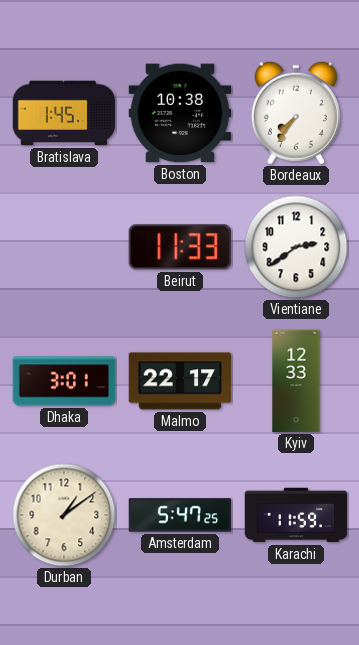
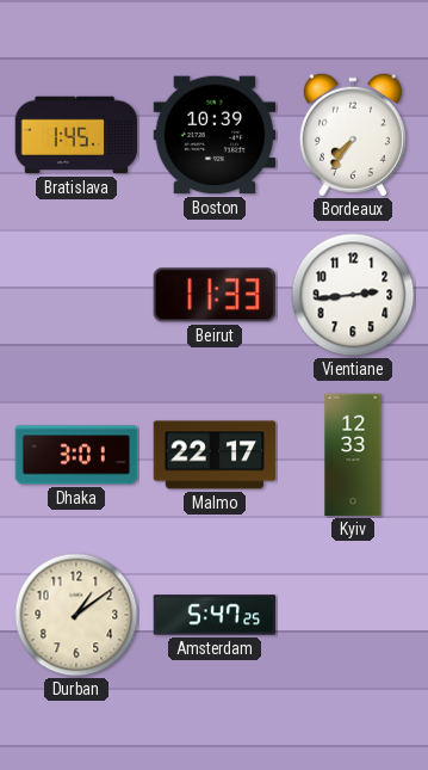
Boston: 10:38 -> 10:39
Vientiane: 2:39 -> 2:44
Karachi: 11:59 -> none
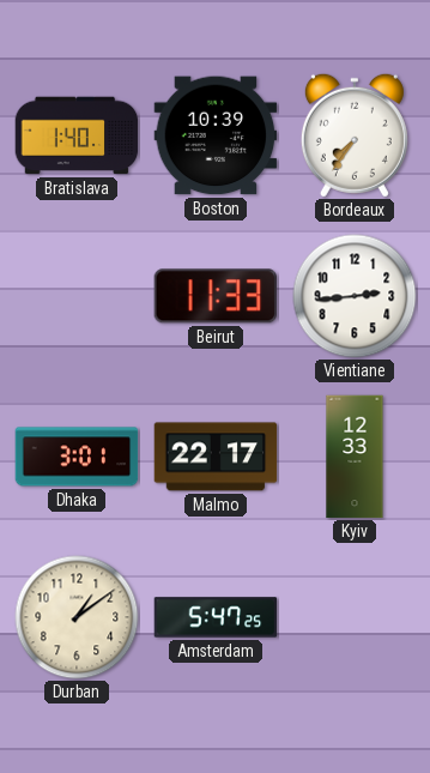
Bratislava: 1:45 -> 1:40
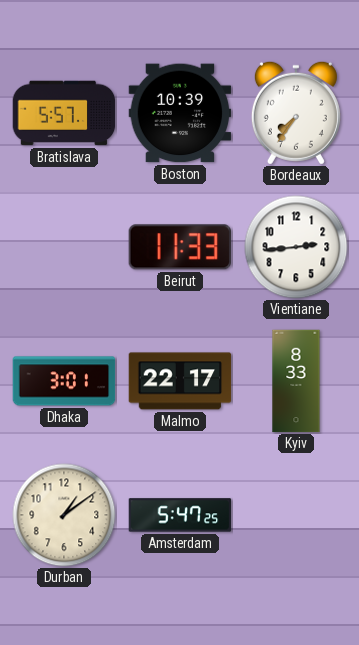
Bratislava: 1:40 -> 5:57
Kyiv: 12:33 -> 8:33
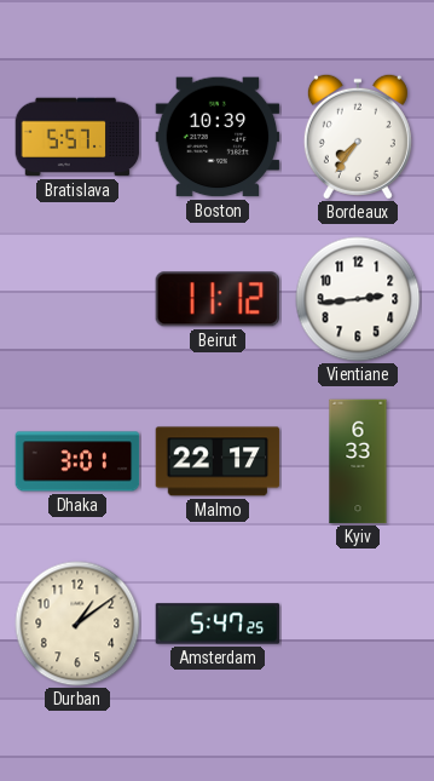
Beirut: 11:33 -> 11:12
Kyiv: 8:33 -> 6:33
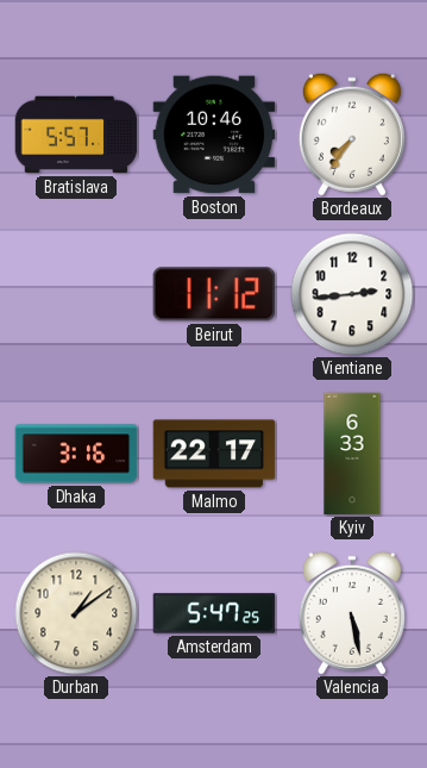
Boston: 10:39 -> 10:46
Dhaka: 3:01 -> 3:16
Valencia: none -> 5:28
